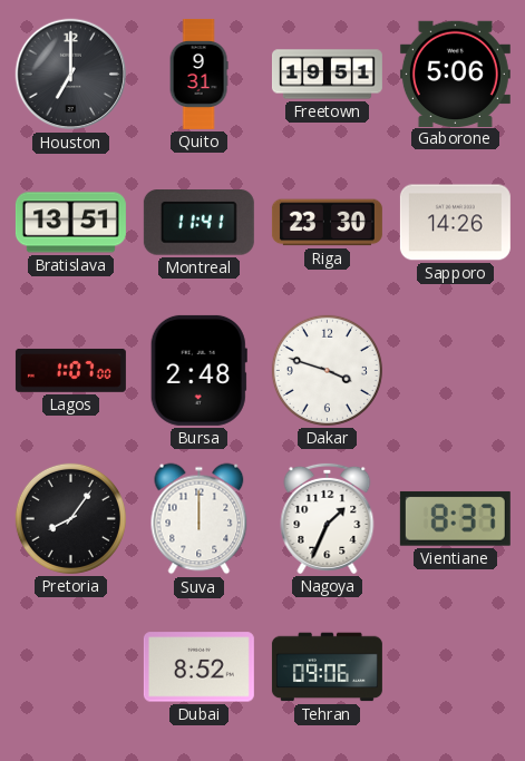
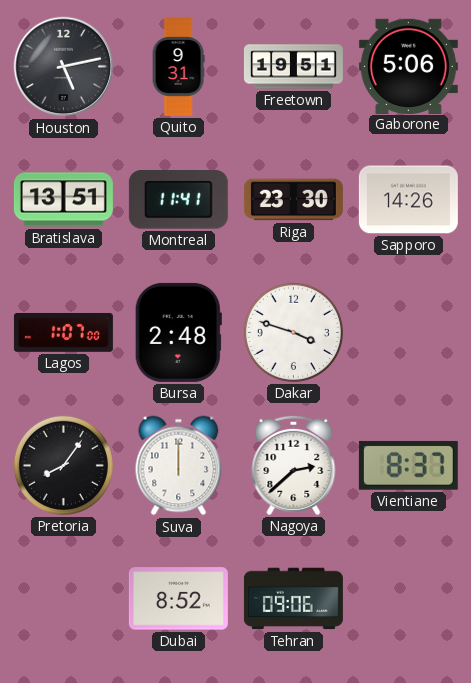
Houston: 7:00 -> 5:13
Nagoya: 1:34 -> 2:38
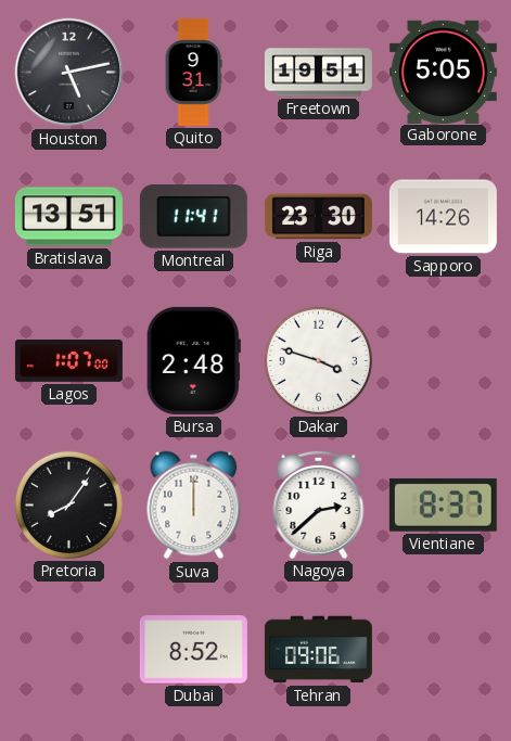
Gaborone: 5:06 -> 5:05
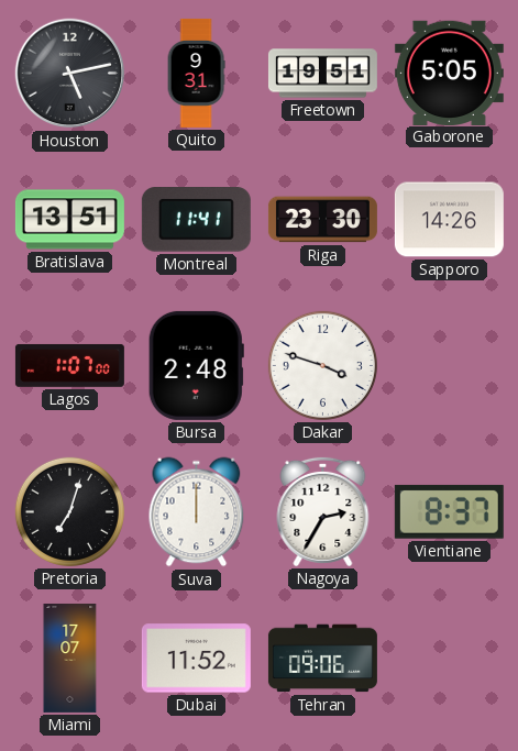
Pretoria: 8:06 -> 7:03
Nagoya: 2:38 -> 2:35
Miami: none -> 17:07
Dubai: 8:52 -> 11:52
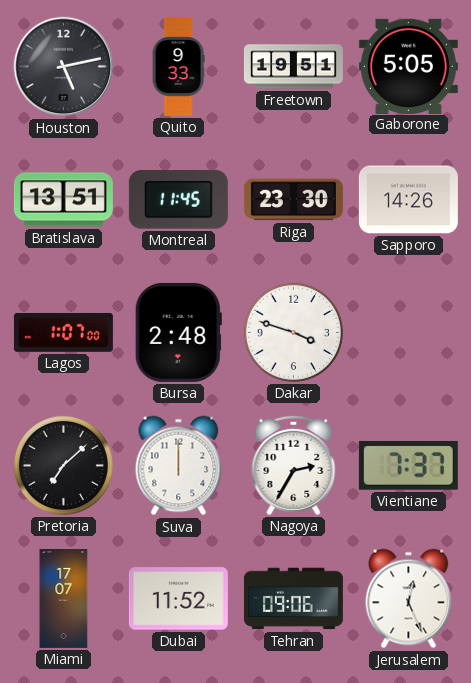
Quito: 9:31 -> 9:33
Montreal: 11:41 -> 11:45
Pretoria: 7:03 -> 7:08
Vientiane: 8:37 -> 7:37
Jerusalem: none -> 12:26
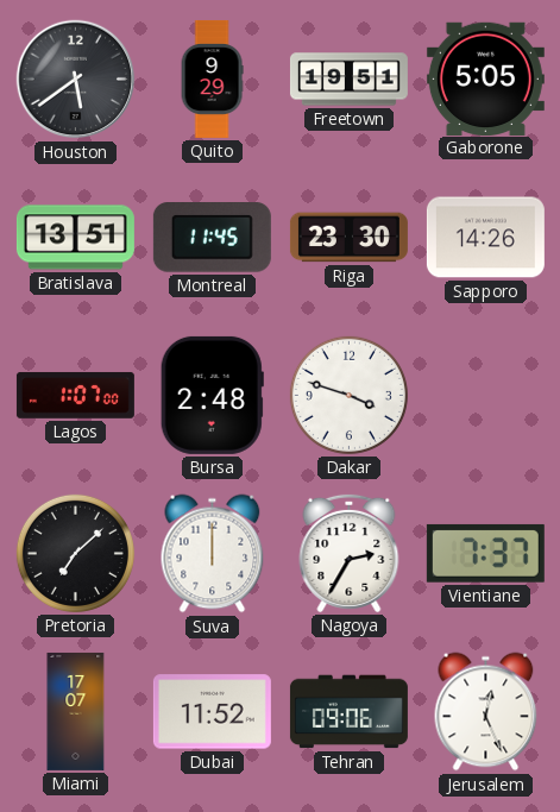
Houston: 5:13 -> 5:39
Quito: 9:33 -> 9:29
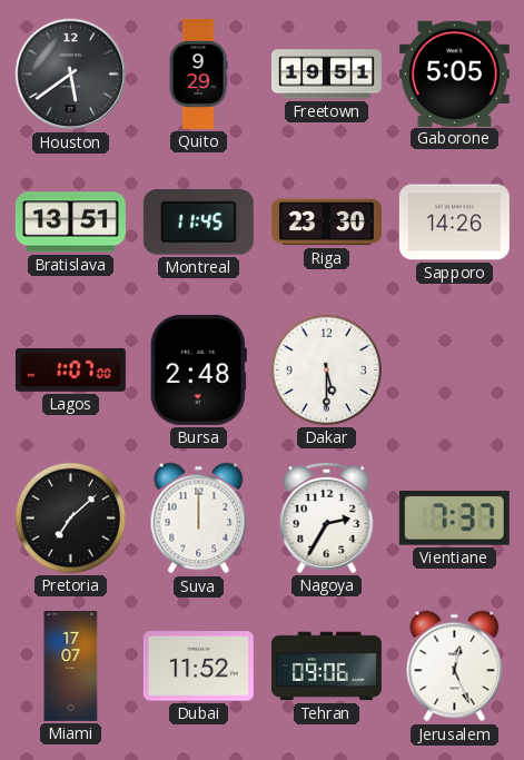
Dakar: 3:48 -> 5:30
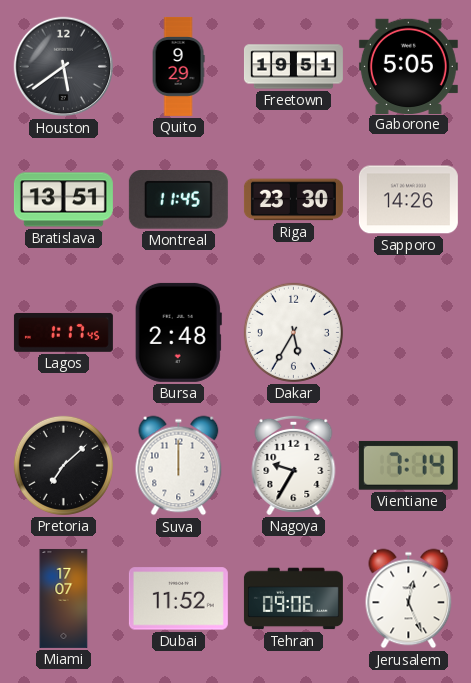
Lagos: 1:07 -> 1:17
Dakar: 5:30 -> 5:35
Nagoya: 2:35 -> 9:35
Vientiane: 7:37 -> 7:14
